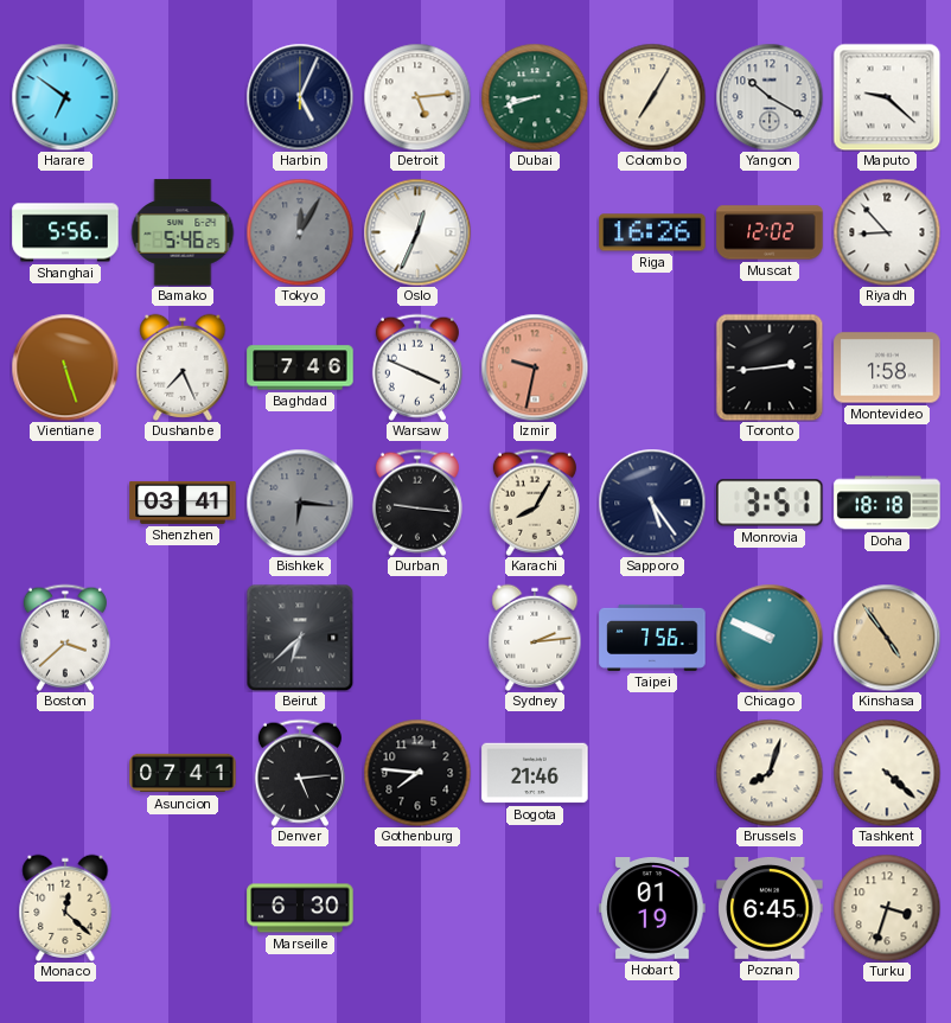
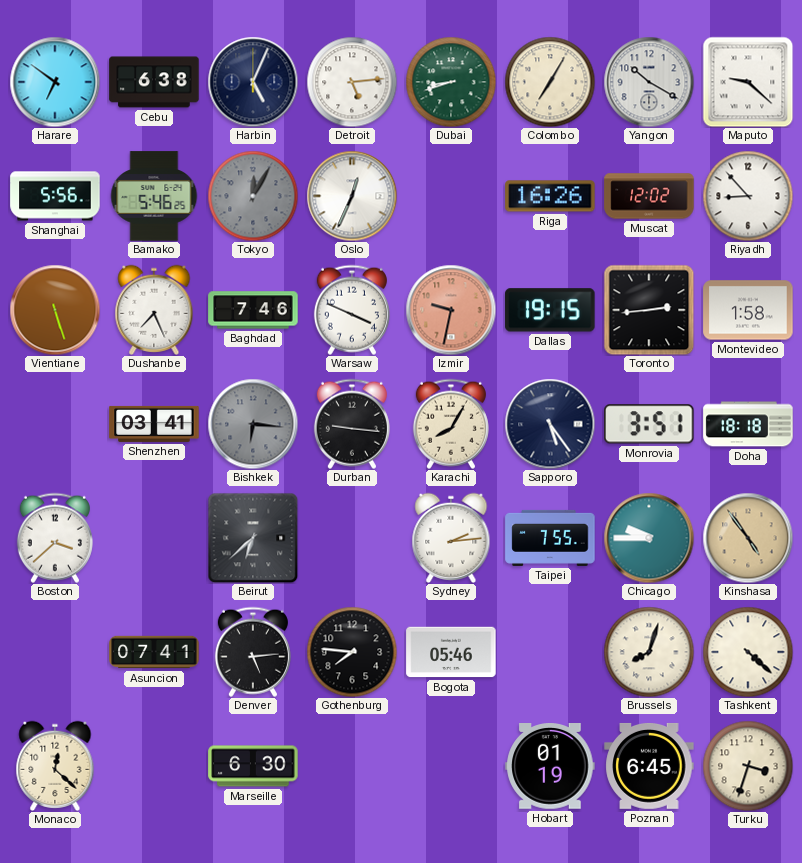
Cebu: none -> 6:38
Dallas: none -> 19:15
Taipei: 7:56 -> 7:55
Chicago: 9:49 -> 9:45
Bogota: 21:46 -> 05:46
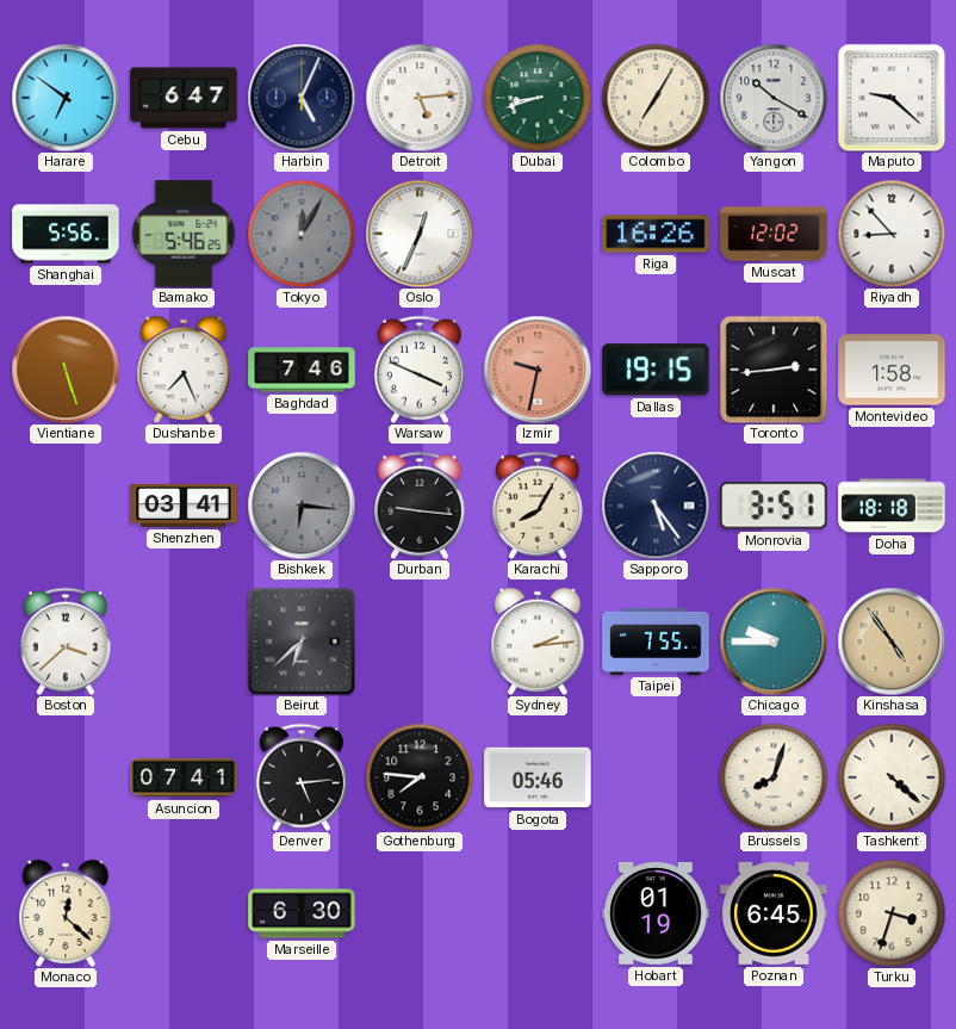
Cebu: 6:38 -> 6:47
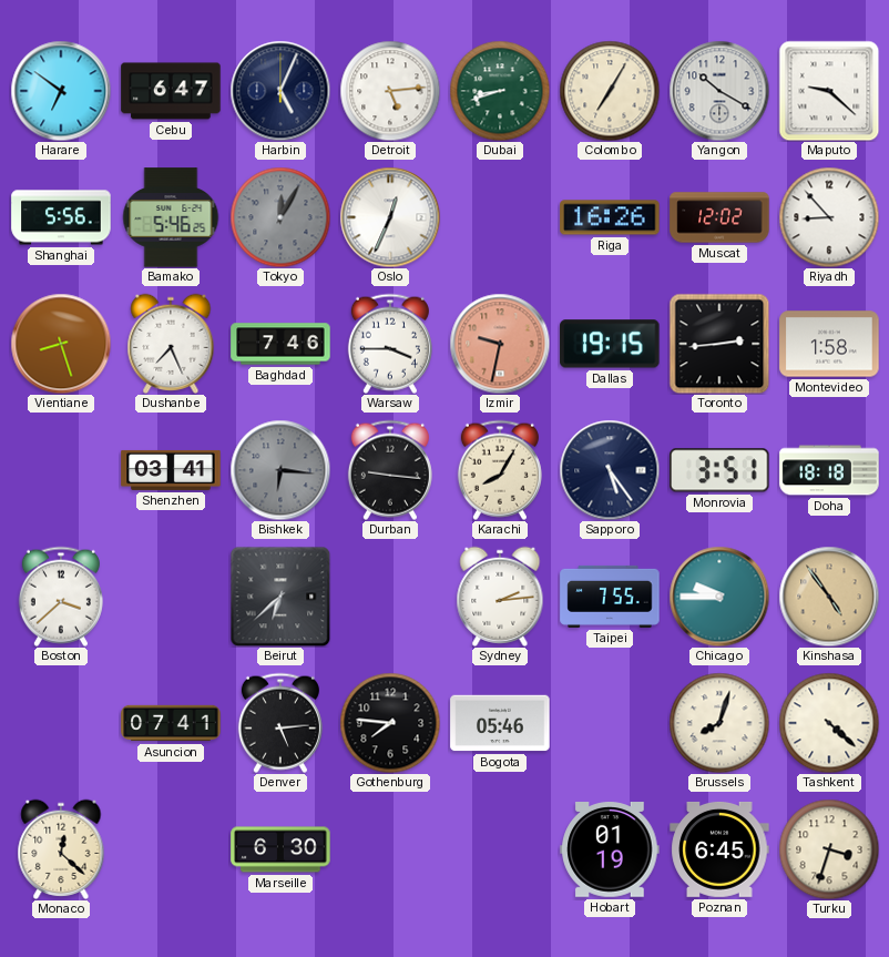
Vientiane: 5:27 -> 8:27
Warsaw: 3:49 -> 3:45
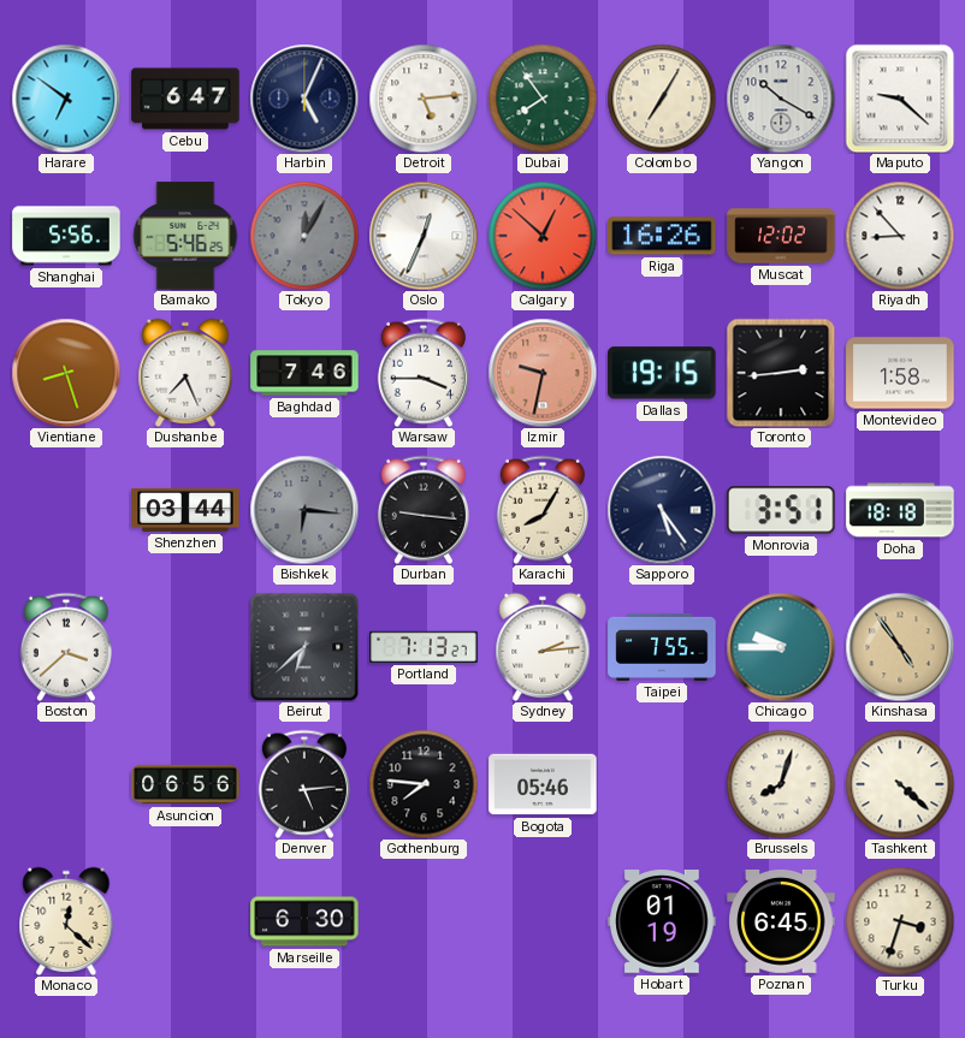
Dubai: 8:42 -> 7:54
Calgary: none -> 12:52
Shenzhen: 03:41 -> 03:44
Portland: none -> 7:13
Asuncion: 07:41 -> 06:56
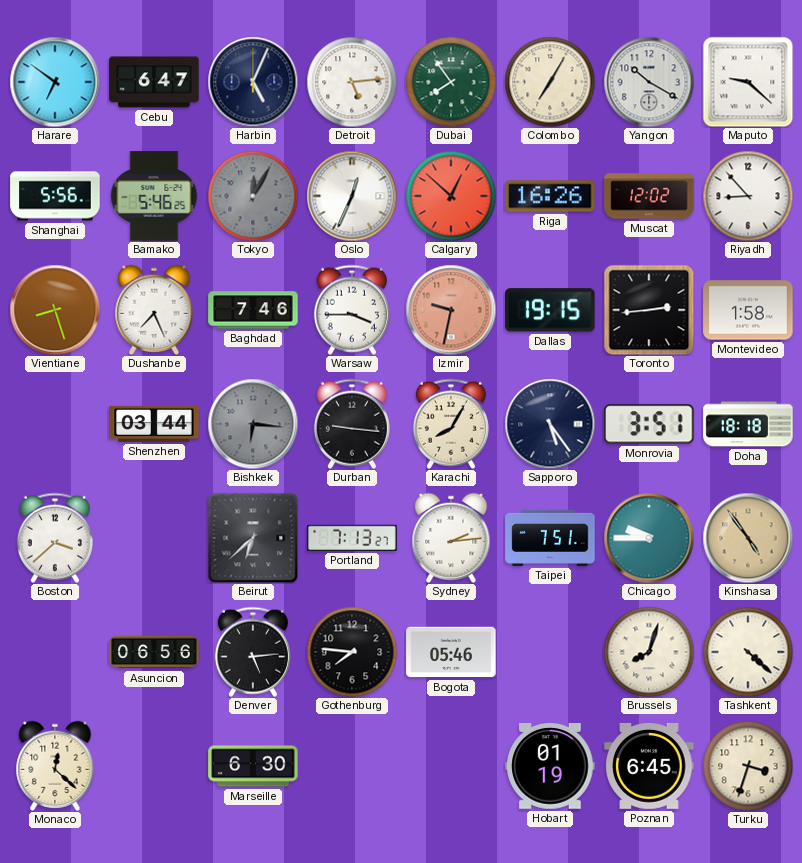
Taipei: 7:55 -> 7:51
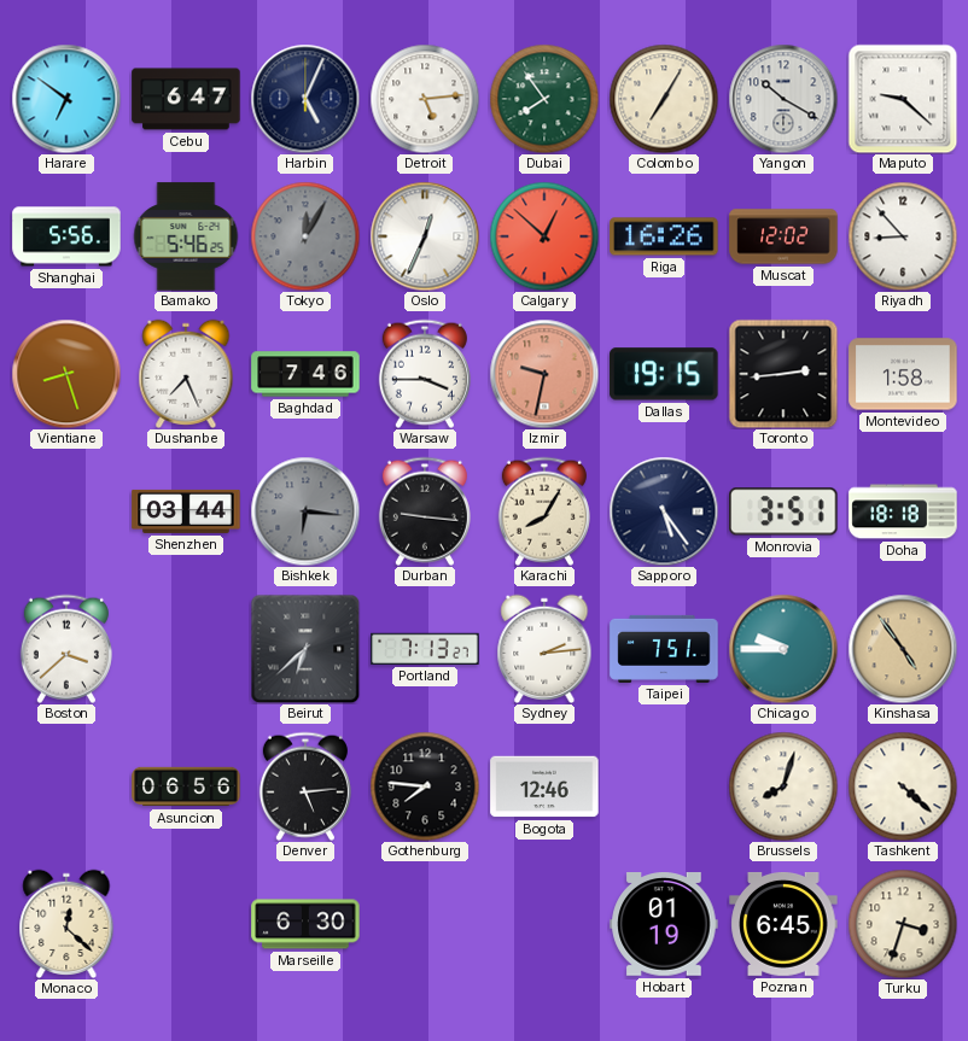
Bogota: 05:46 -> 12:46
